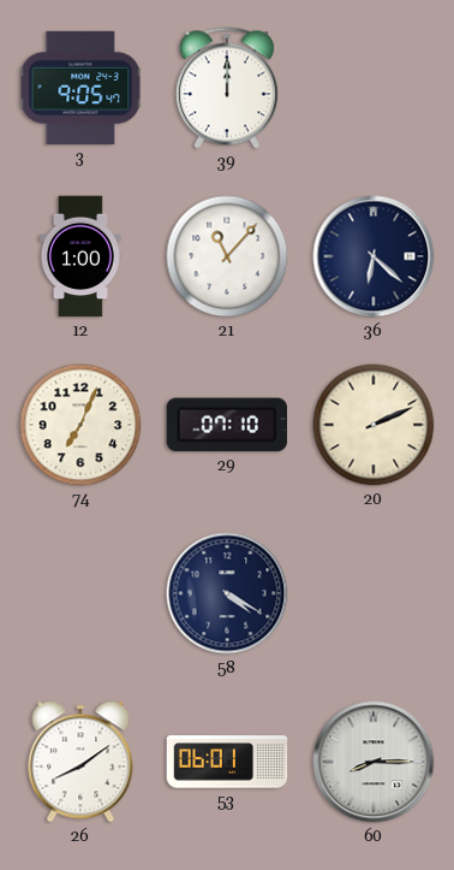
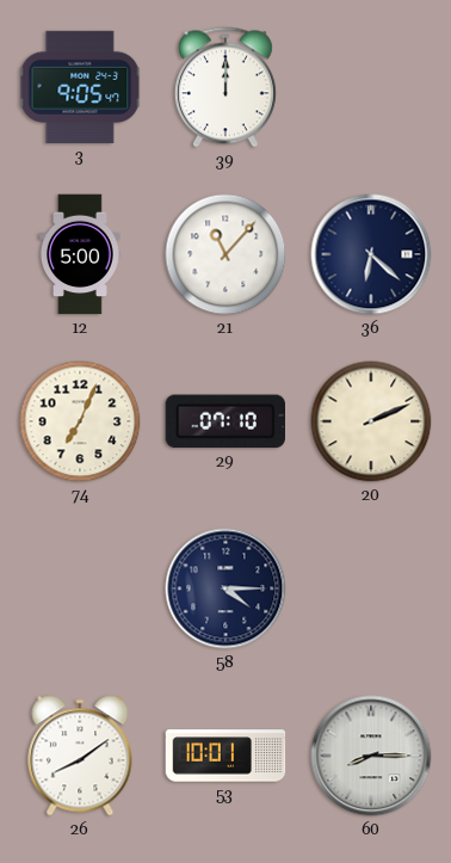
12: 1:00 -> 5:00
58: 4:20 -> 4:15
53: 06:01 -> 10:01
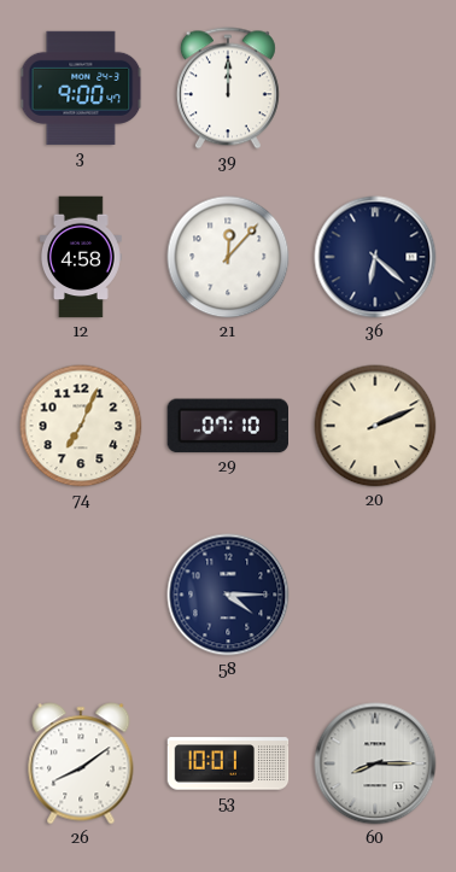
3: 9:05 -> 9:00
12: 5:00 -> 4:58
21: 11:07 -> 12:07
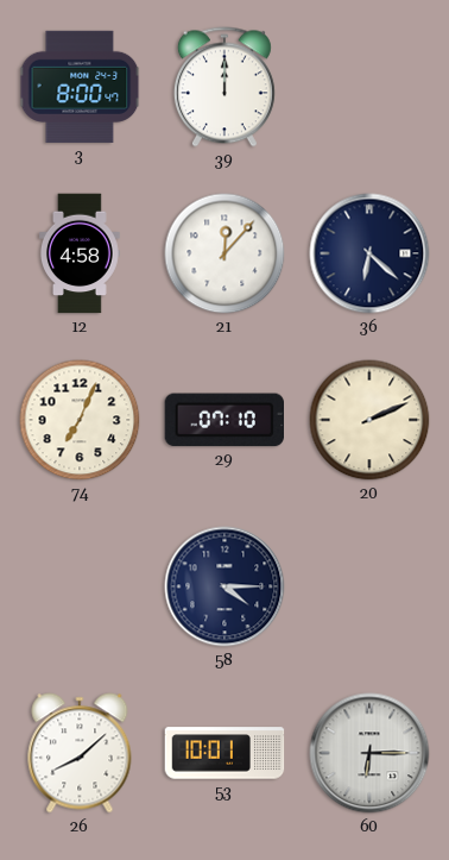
3: 9:00 -> 8:00
26: 8:09 -> 8:08
60: 8:15 -> 6:15
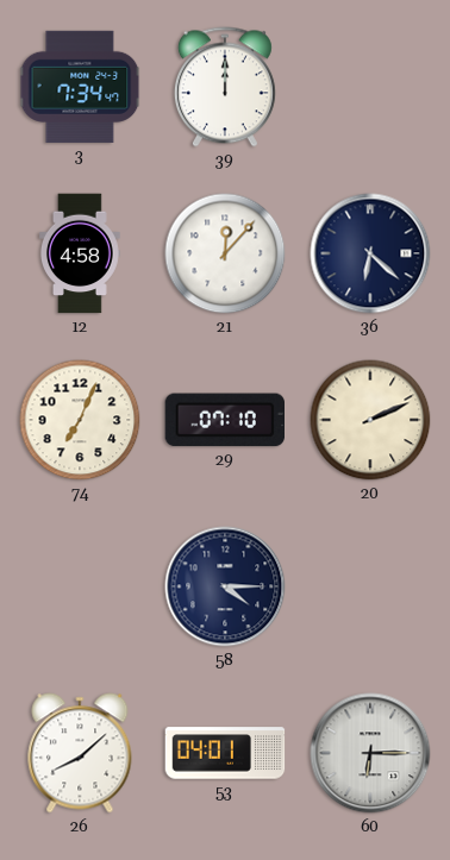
3: 8:00 -> 7:34
53: 10:01 -> 04:01
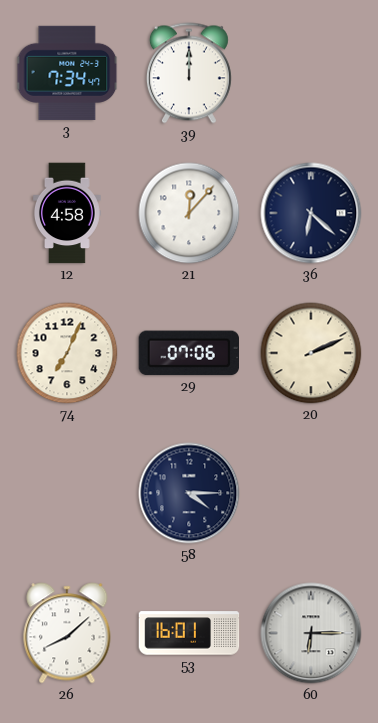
29: 07:10 -> 07:06
53: 04:01 -> 16:01
